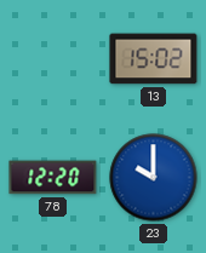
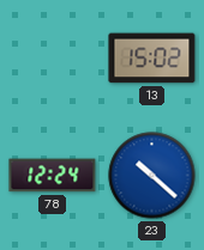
78: 12:20 -> 12:24
23: 10:00 -> 10:22
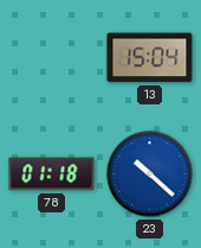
13: 15:02 -> 15:04
78: 12:24 -> 01:18
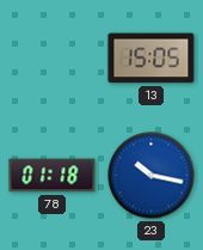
13: 15:04 -> 15:05
23: 10:22 -> 10:17
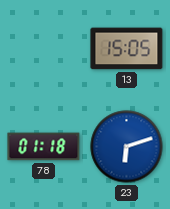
23: 10:17 -> 6:12
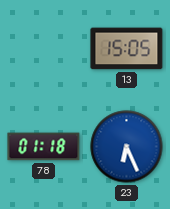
23: 6:12 -> 6:26
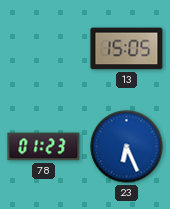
78: 01:18 -> 01:23
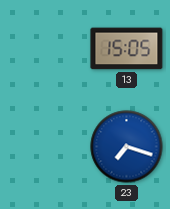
78: 01:23 -> none
23: 6:26 -> 7:18
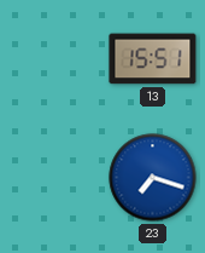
13: 15:05 -> 15:51
